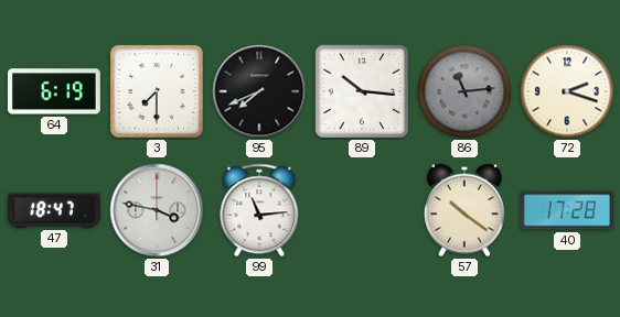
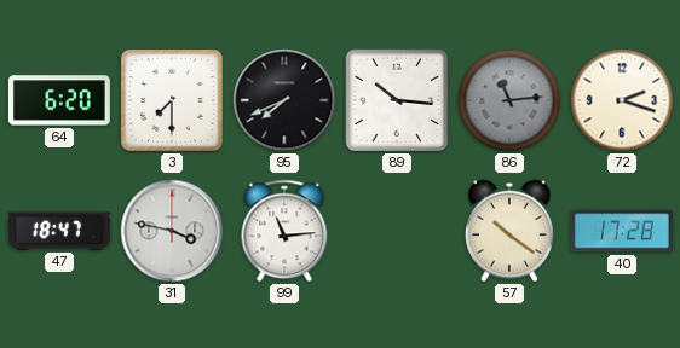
64: 6:19 -> 6:20
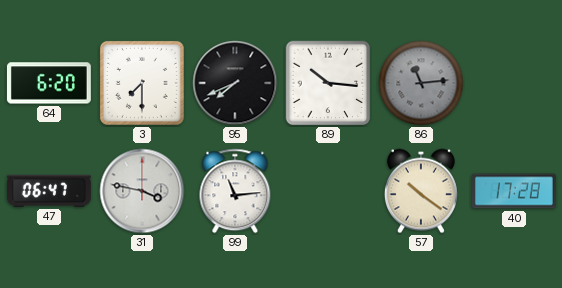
72: 2:18 -> none
47: 18:47 -> 06:47
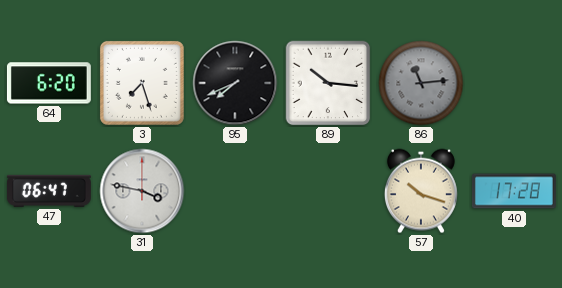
3: 7:30 -> 7:27
99: 11:14 -> none
57: 10:21 -> 10:18
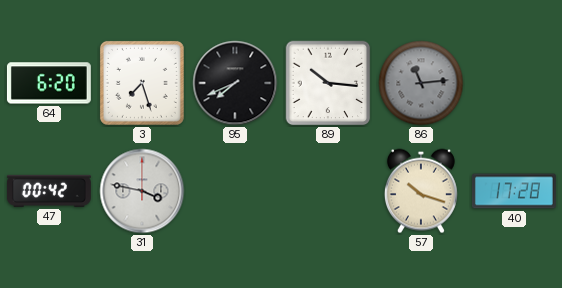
47: 06:47 -> 00:42
